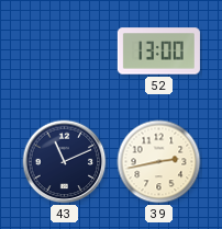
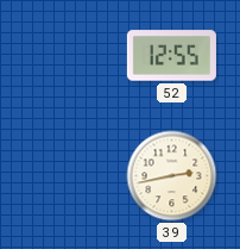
52: 13:00 -> 12:55
43: 11:11 -> none
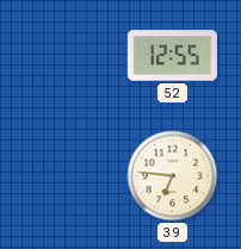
39: 2:43 -> 6:46
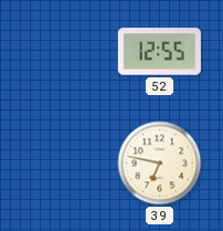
39: 6:46 -> 6:47
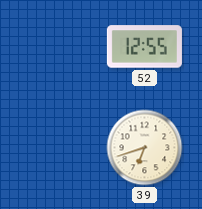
39: 6:47 -> 6:42
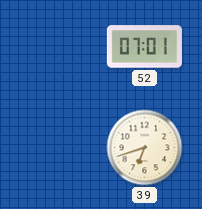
52: 12:55 -> 07:01
